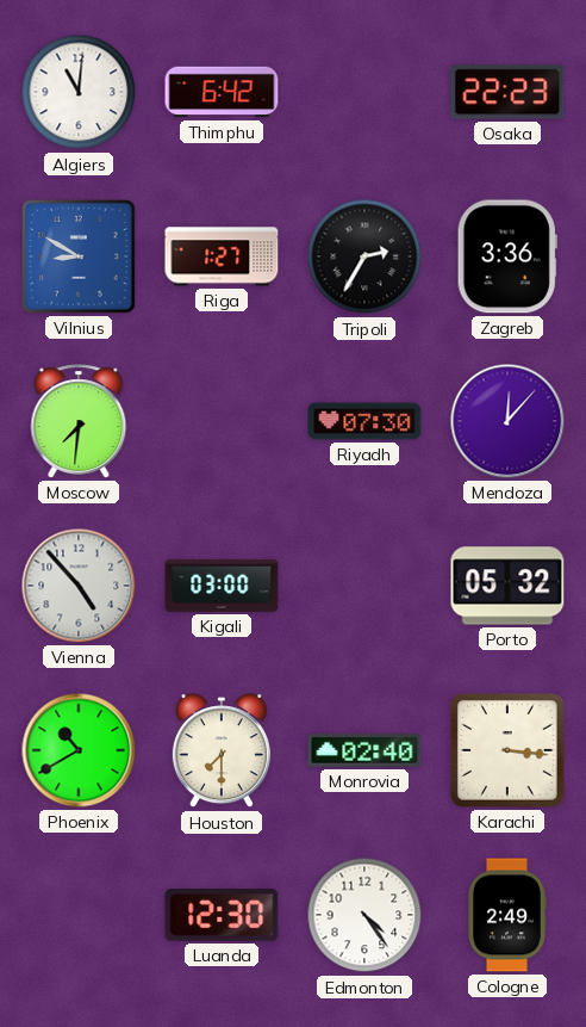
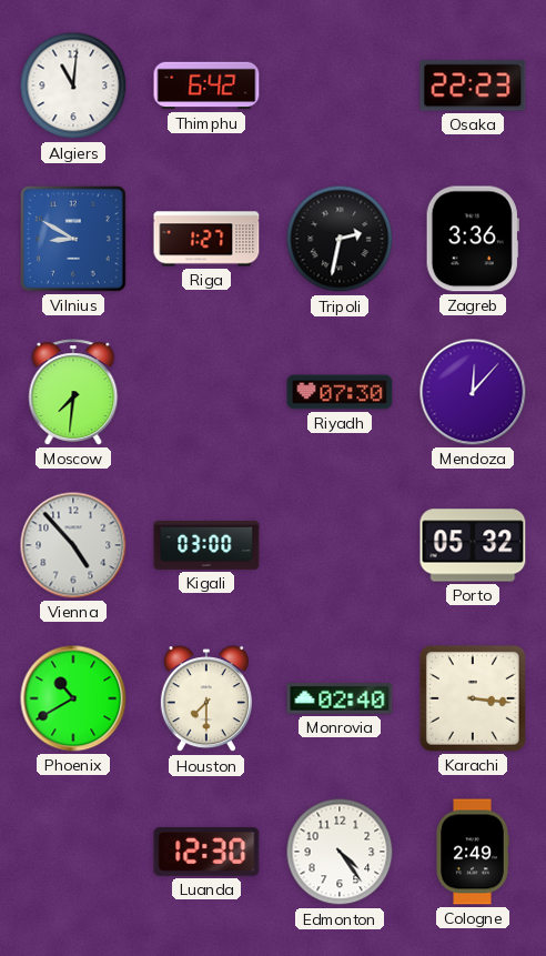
Tripoli: 2:35 -> 2:32
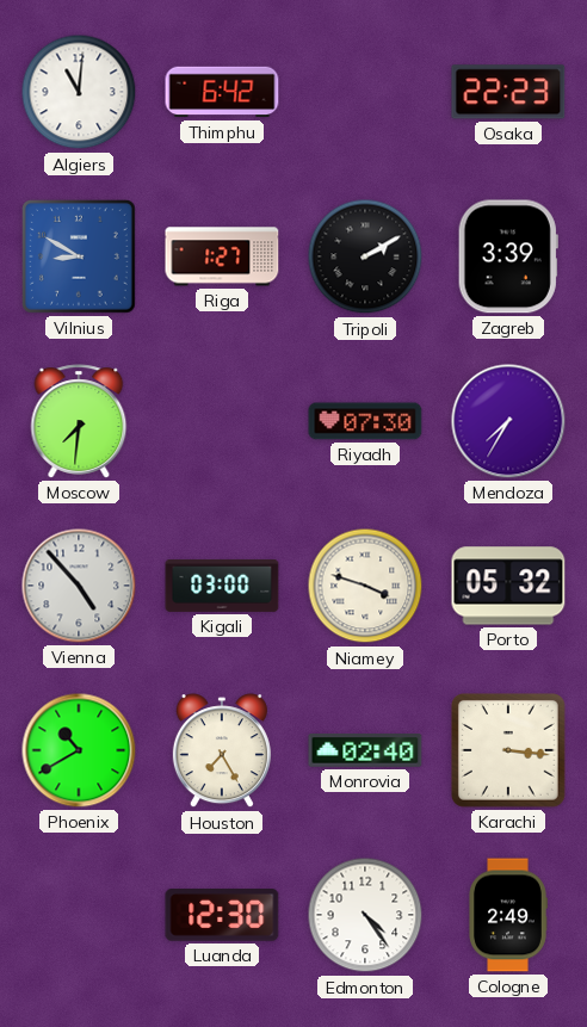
Tripoli: 2:32 -> 2:10
Zagreb: 3:36 -> 3:39
Mendoza: 12:07 -> 7:35
Niamey: none -> 3:48
Houston: 7:30 -> 7:25
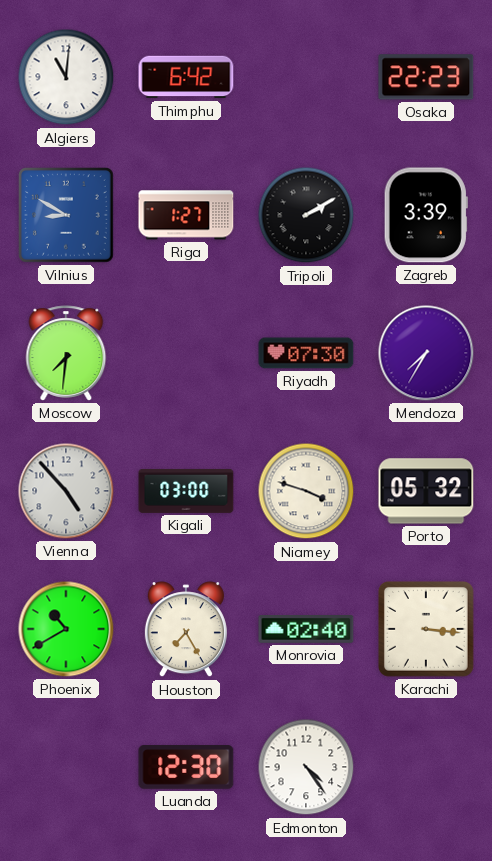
Cologne: 2:49 -> none
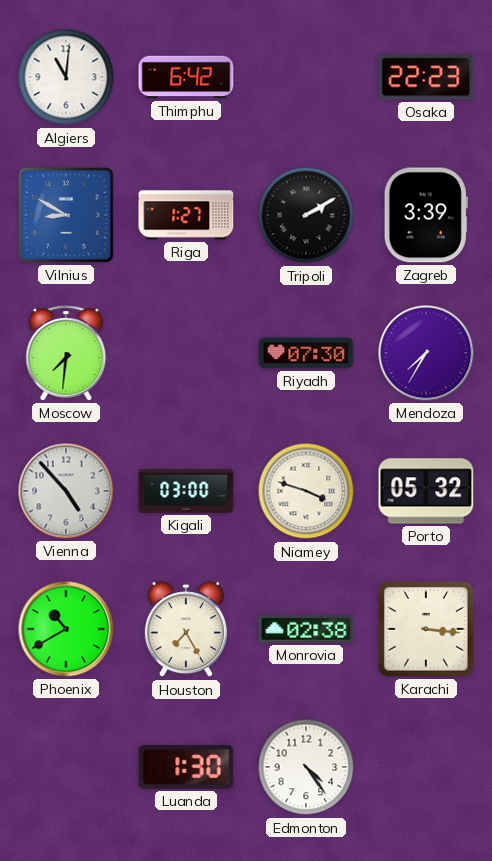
Monrovia: 02:40 -> 02:38
Luanda: 12:30 -> 1:30
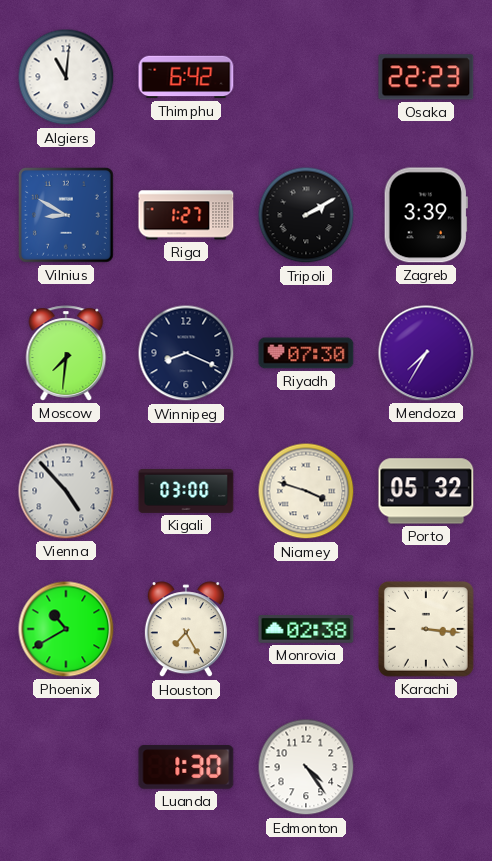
Winnipeg: none -> 8:19
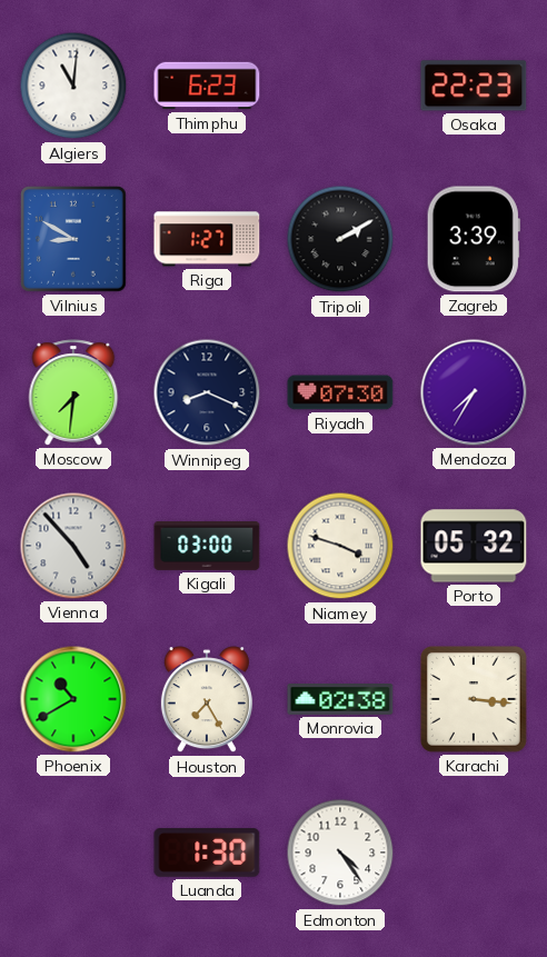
Thimphu: 6:42 -> 6:23
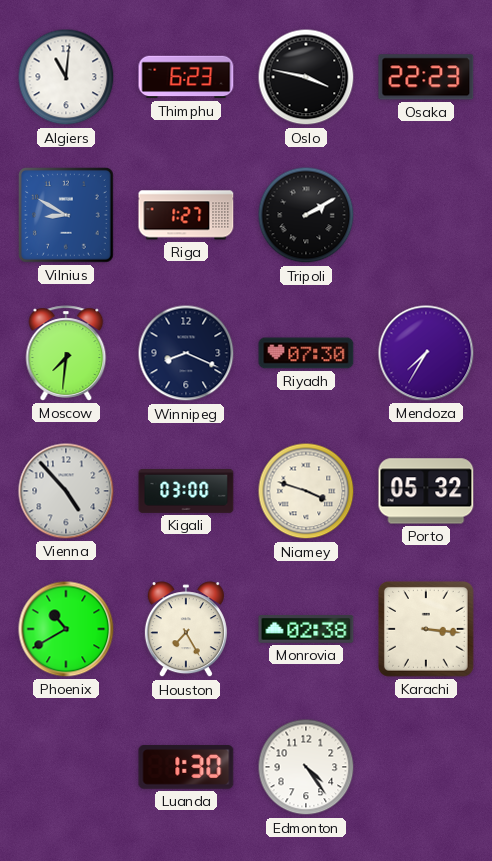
Oslo: none -> 3:47
Zagreb: 3:39 -> none
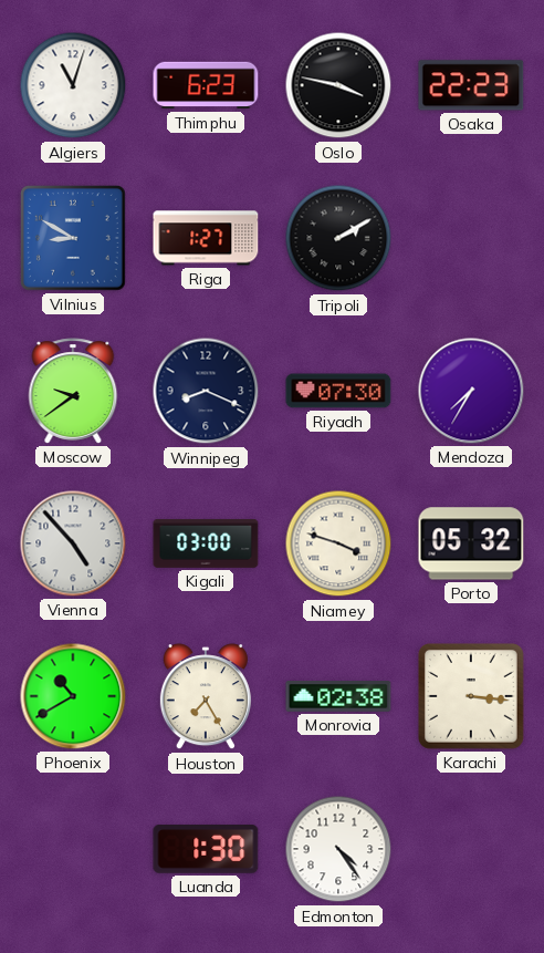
Algiers: 11:01 -> 11:03
Moscow: 7:31 -> 9:39
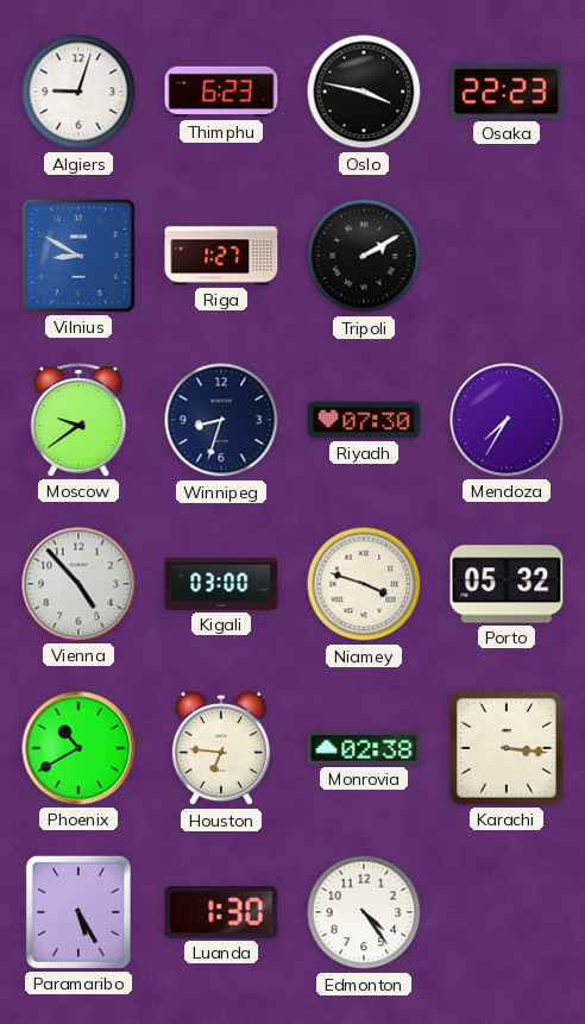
Algiers: 11:03 -> 9:03
Winnipeg: 8:19 -> 8:33
Houston: 7:25 -> 6:46
Paramaribo: none -> 5:25
